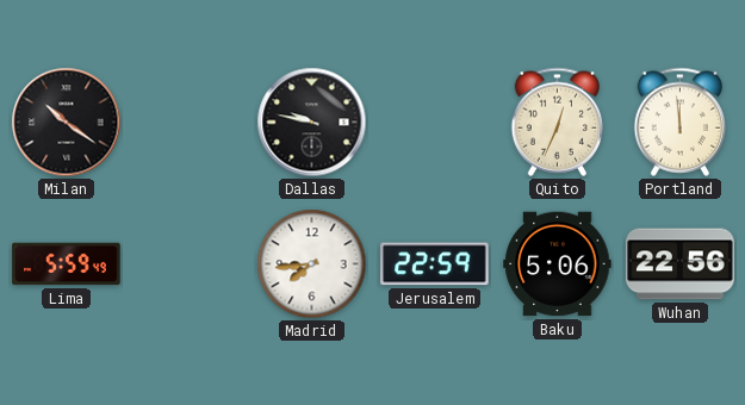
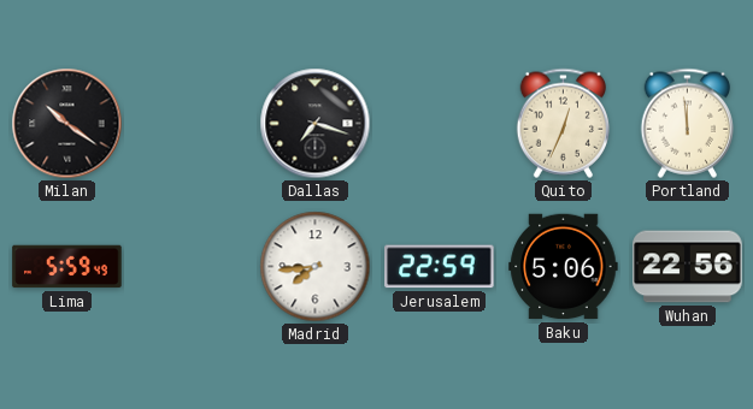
Dallas: 9:47 -> 7:18
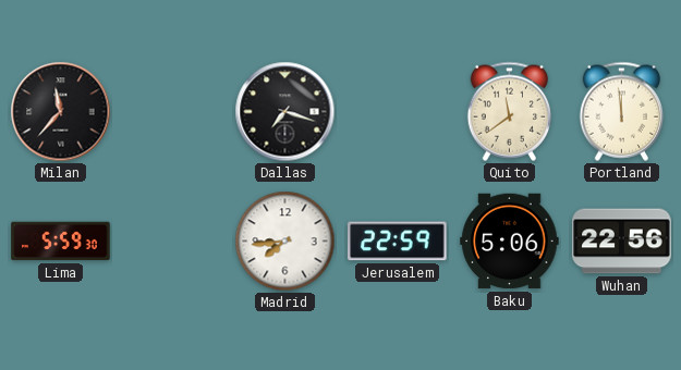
Milan: 10:21 -> 11:37
Quito: 12:34 -> 11:39
Lima: 5:59:49 -> 5:59:30
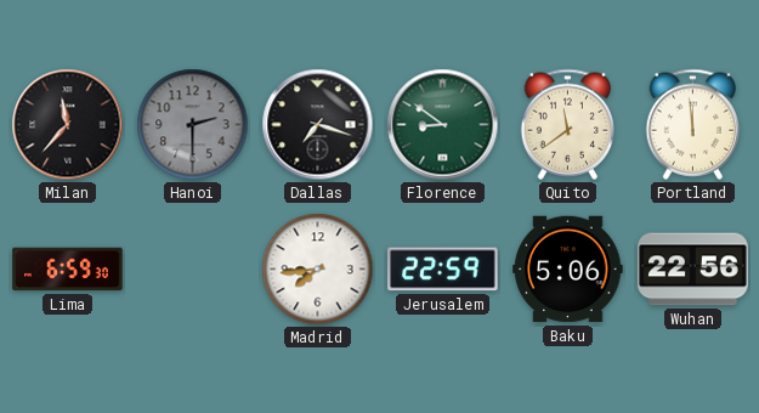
Hanoi: none -> 2:30
Florence: none -> 8:51
Lima: 5:59 -> 6:59
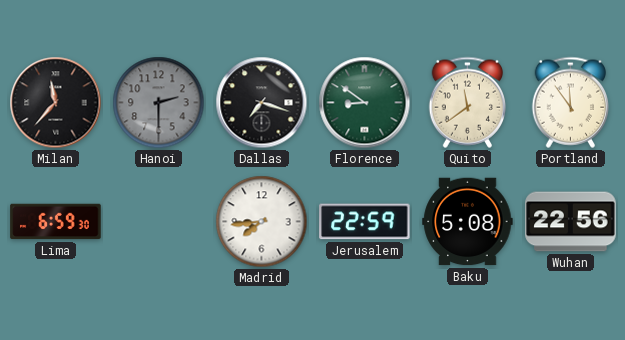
Portland: 11:59 -> 11:54
Baku: 5:06 -> 5:08
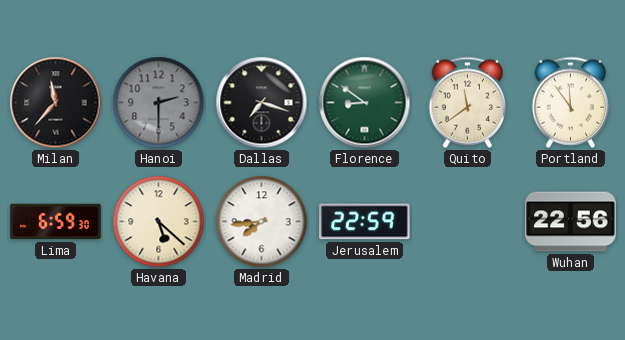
Havana: none -> 5:22
Baku: 5:08 -> none
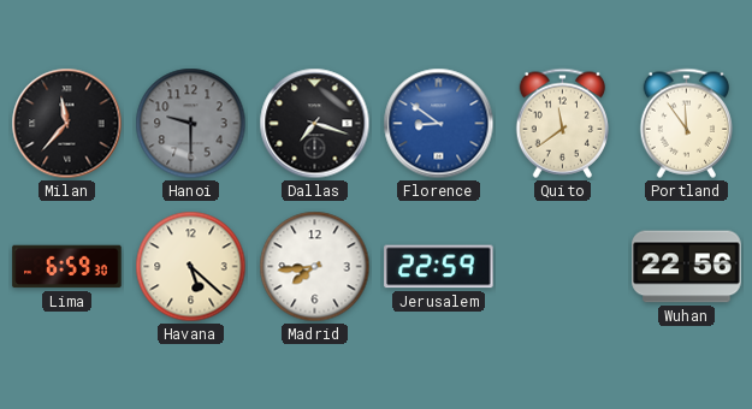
Hanoi: 2:30 -> 9:30
Florence dial: green -> blue
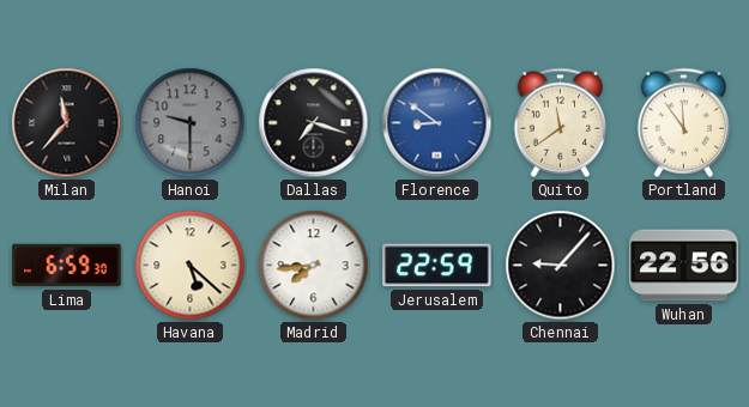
Chennai: none -> 9:07
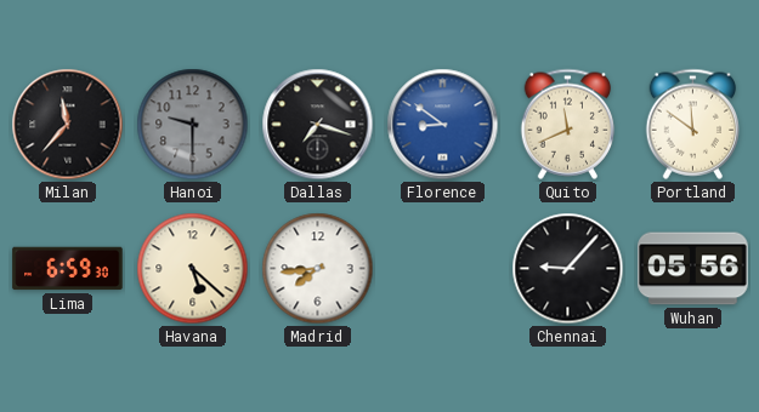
Quito: 11:39 -> 11:41
Portland: 11:54 -> 11:51
Jerusalem: 22:59 -> none
Wuhan: 22:56 -> 05:56
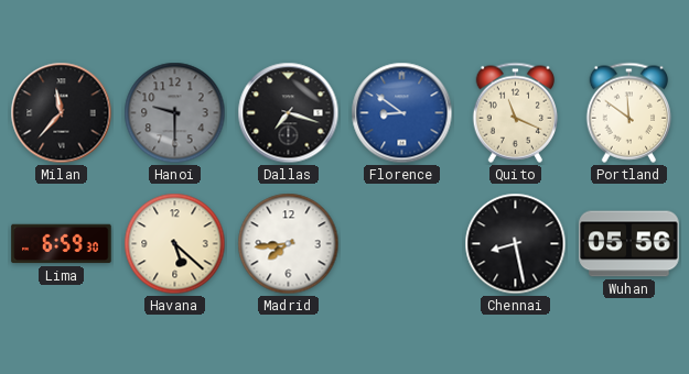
Quito: 11:41 -> 11:19
Chennai: 9:07 -> 8:28
